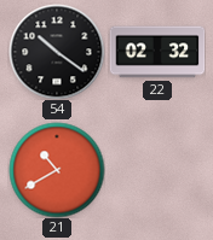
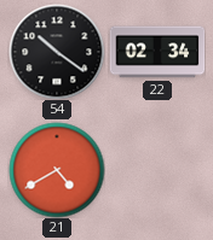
22: 02:32 -> 02:34
21: 10:40 -> 4:40
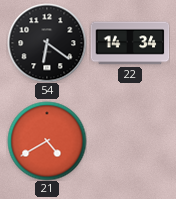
54: 10:21 -> 6:21
22: 02:34 -> 14:34
